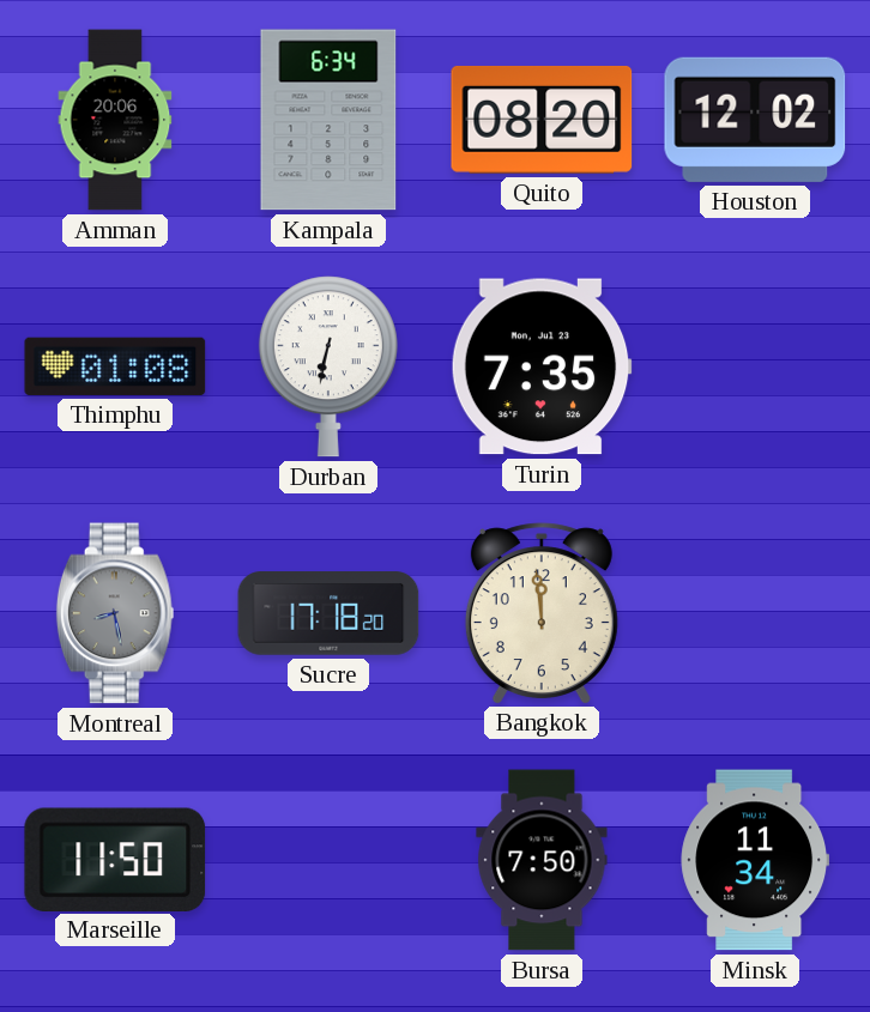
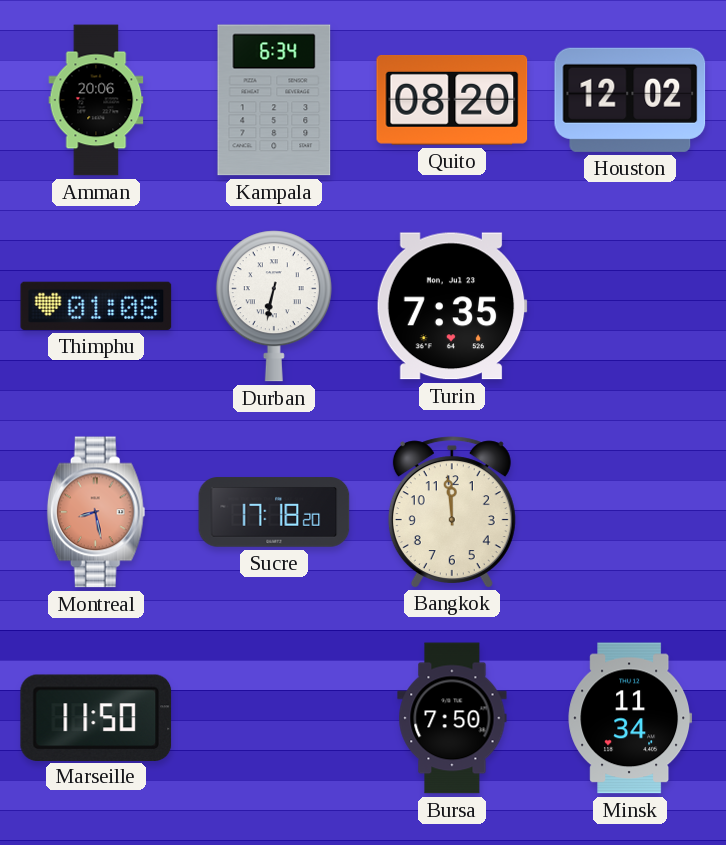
Montreal dial: grey -> salmon
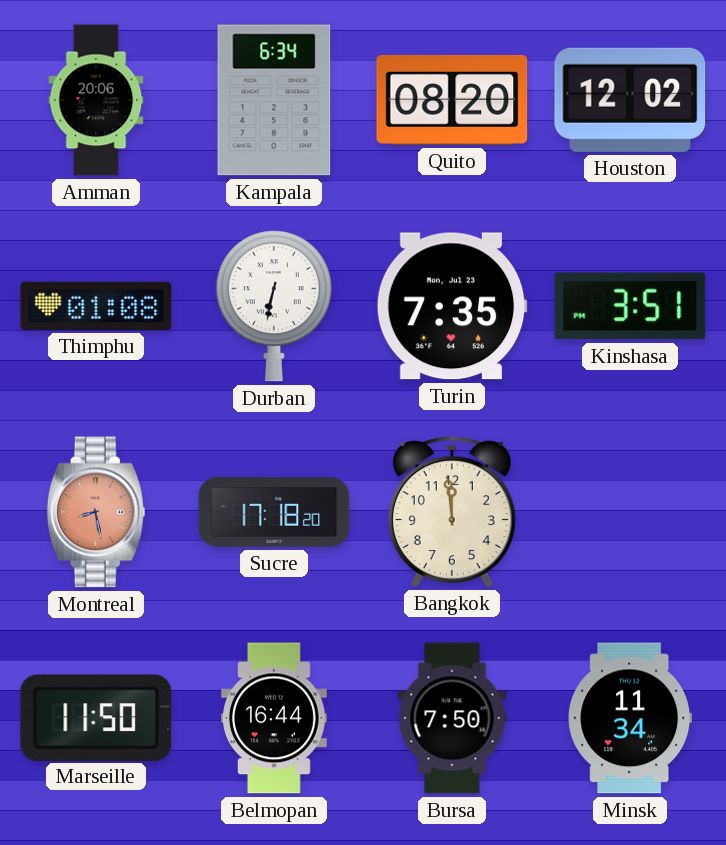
Kinshasa: none -> 3:51
Belmopan: none -> 16:44
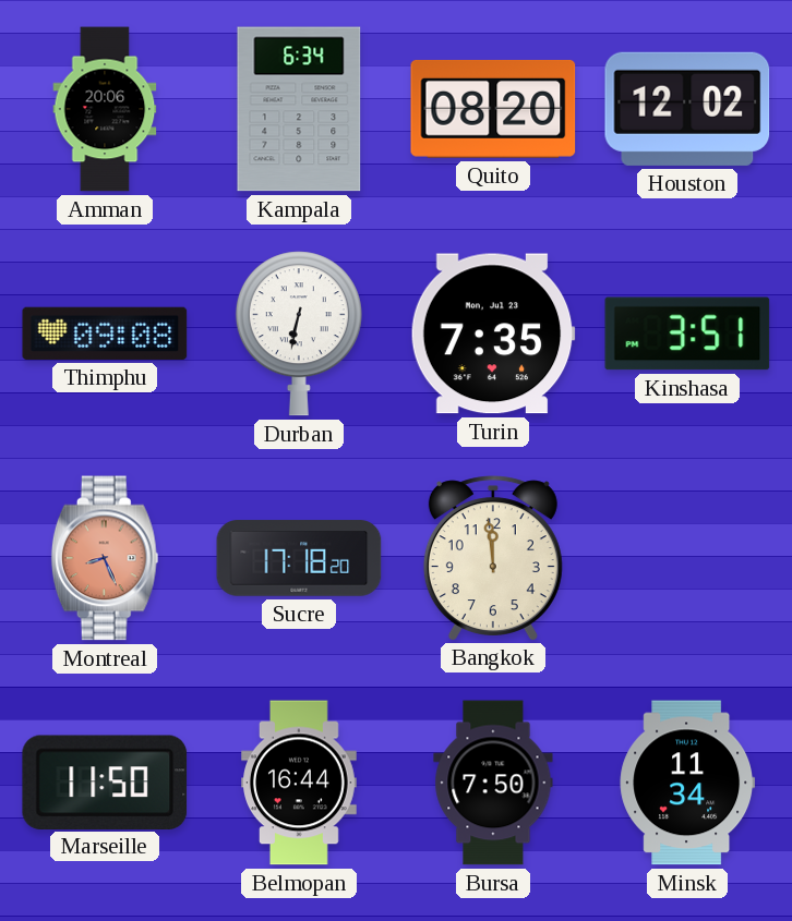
Thimphu: 01:08 -> 09:08
Montreal: 8:28 -> 8:26
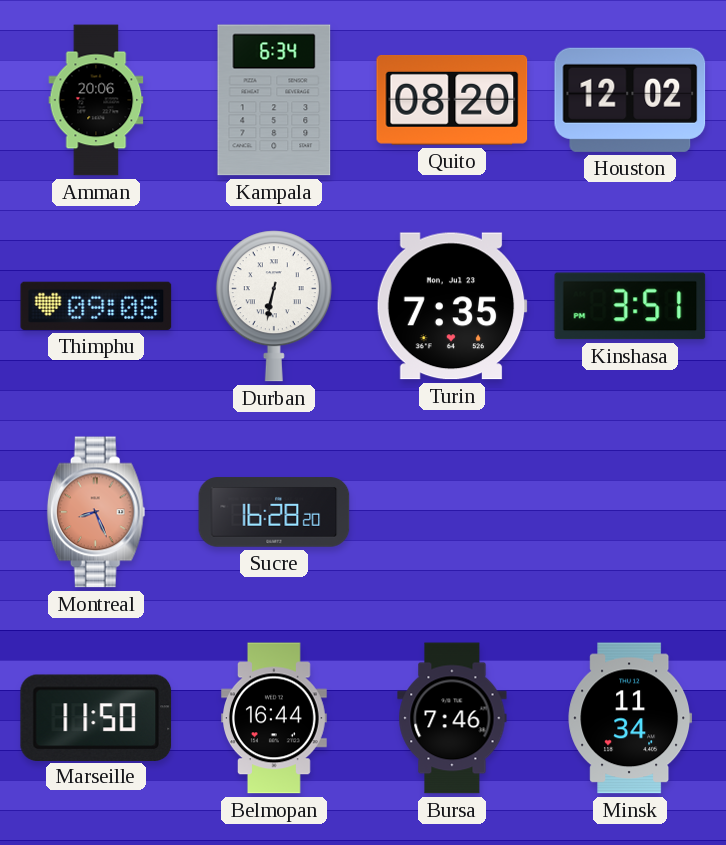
Sucre: 17:18 -> 16:28
Bangkok: 11:59 -> none
Bursa: 7:50 -> 7:46
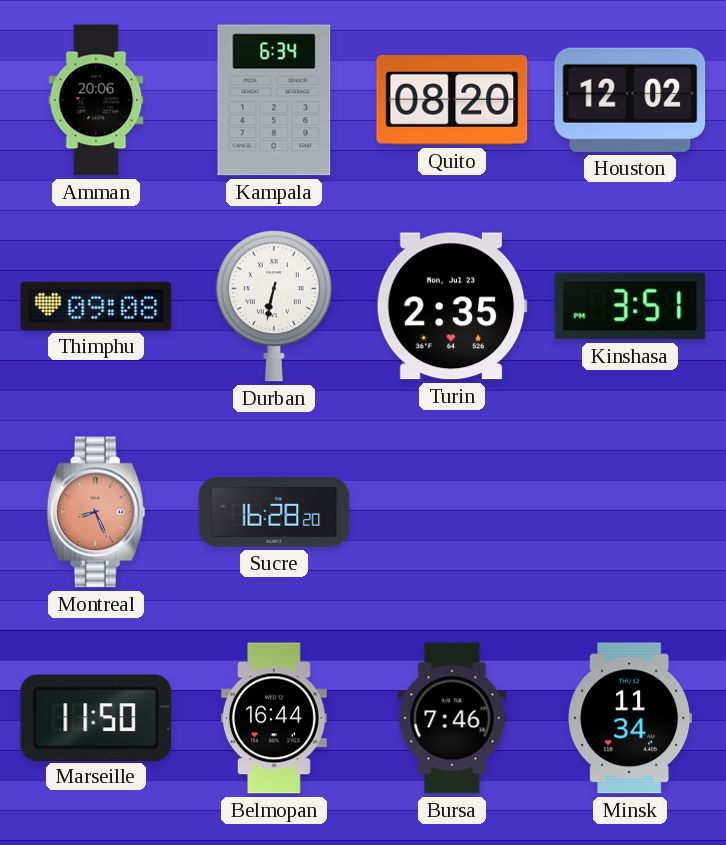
Turin: 7:35 -> 2:35
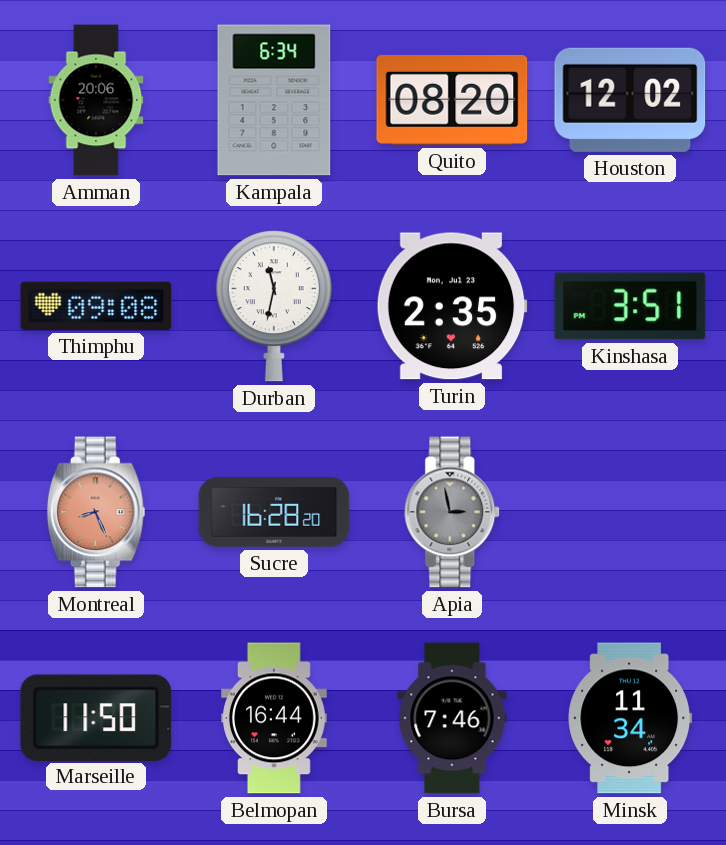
Durban: 6:32 -> 11:32
Apia: none -> 2:58
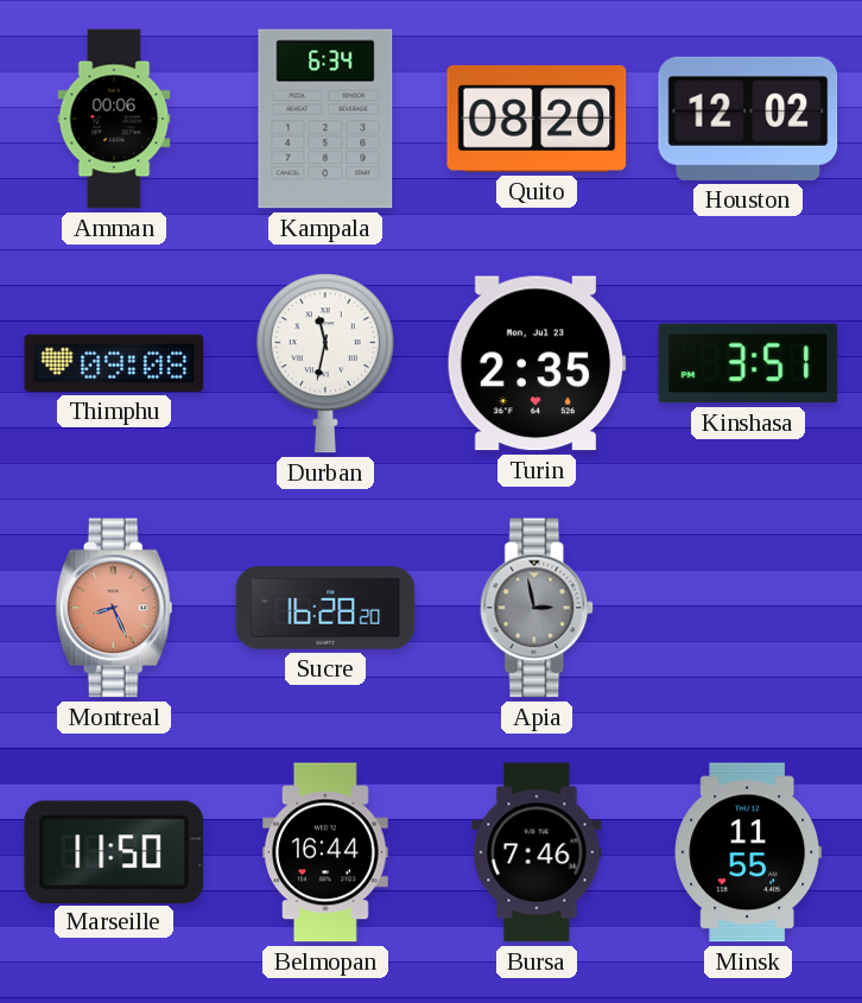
Amman: 20:06 -> 00:06
Minsk: 11:34 -> 11:55
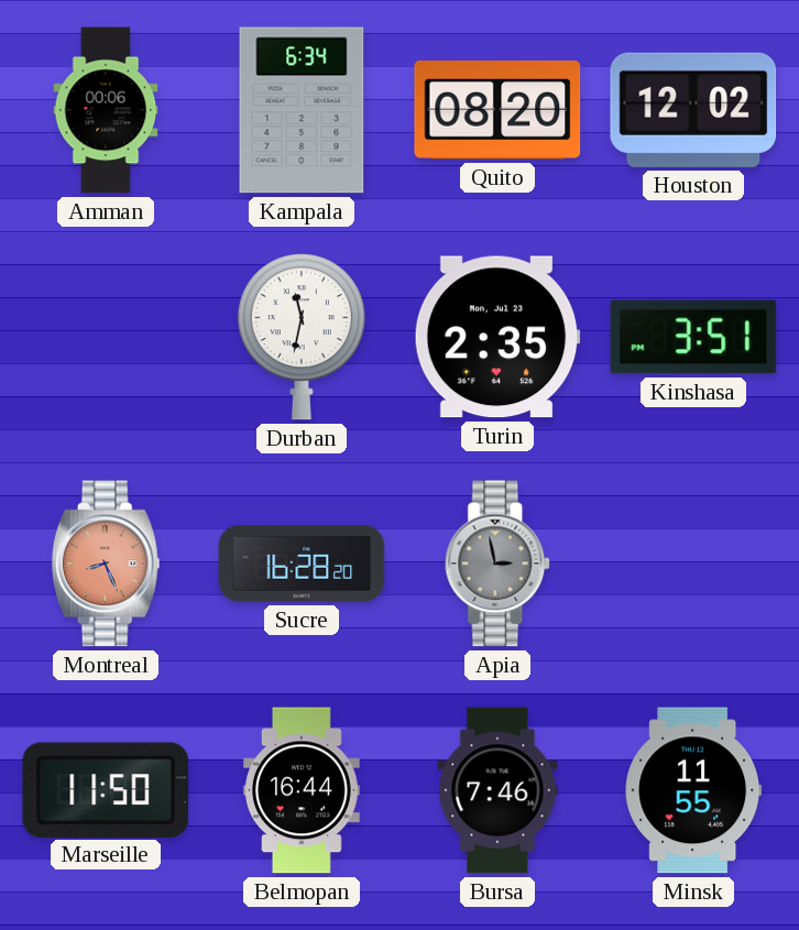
Thimphu: 09:08 -> none
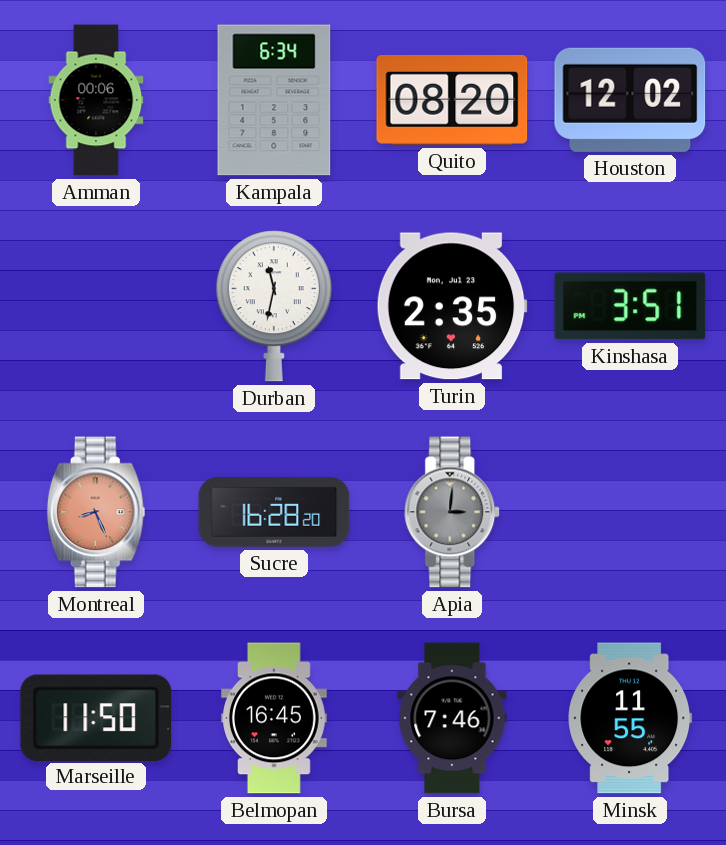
Apia: 2:58 -> 3:01
Belmopan: 16:44 -> 16:45
